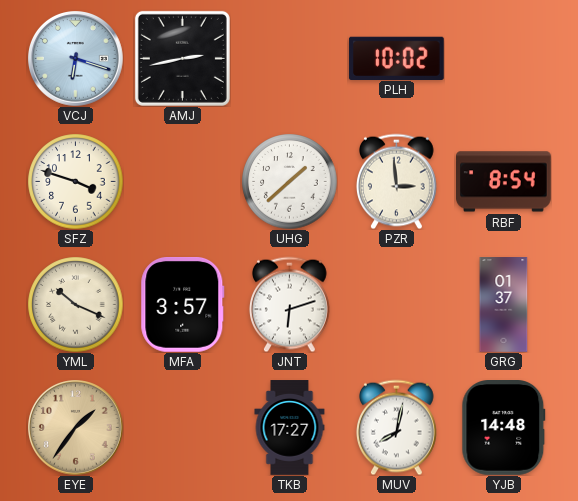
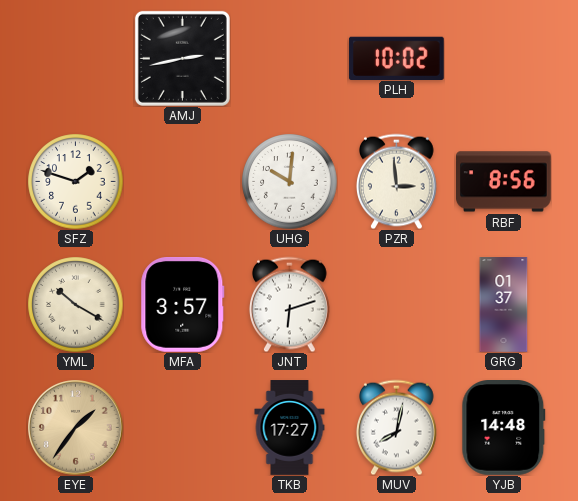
VCJ: 6:18 -> none
SFZ: 3:48 -> 1:48
UHG: 1:38 -> 10:01
RBF: 8:54 -> 8:56
YML: 10:19 -> 10:20
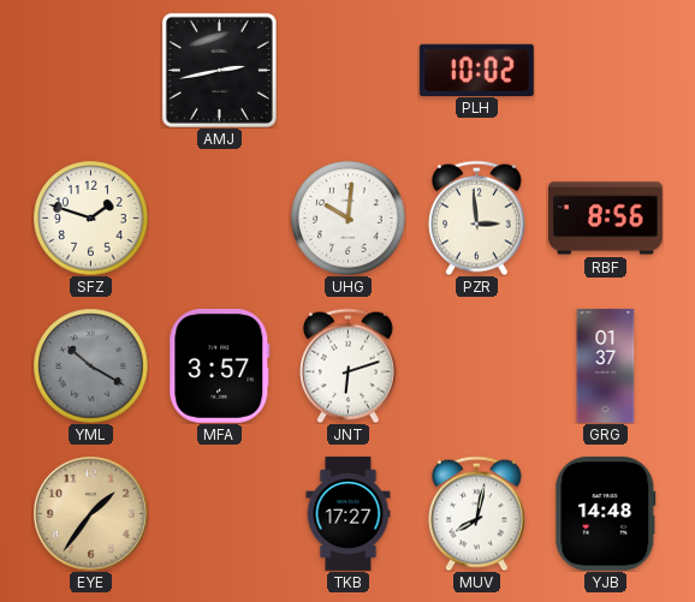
YML dial: cream -> grey
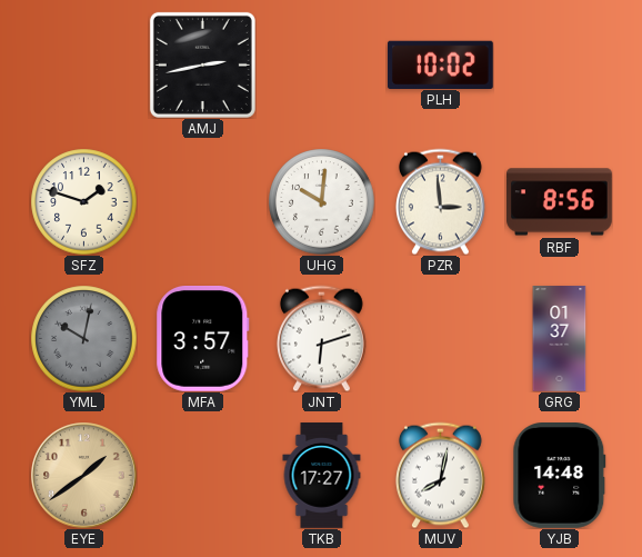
YML: 10:20 -> 10:02
EYE: 1:36 -> 1:39
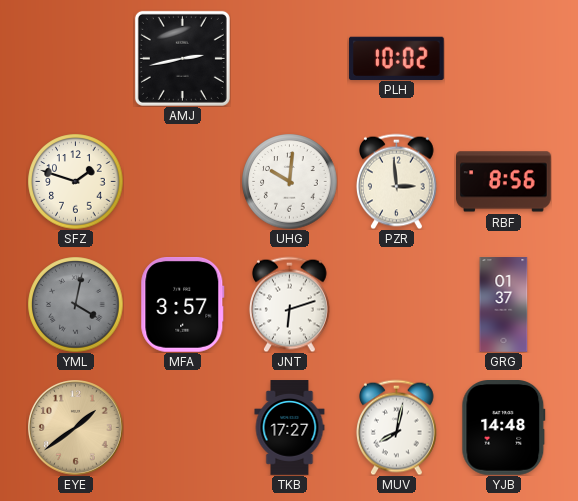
YML: 10:02 -> 4:02
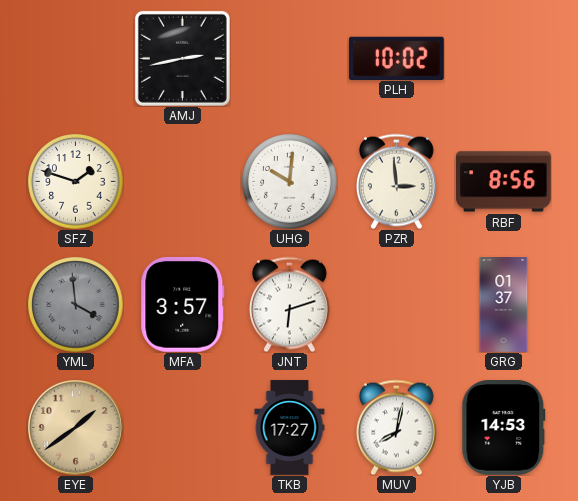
YML: 4:02 -> 3:59
YJB: 14:48 -> 14:53
